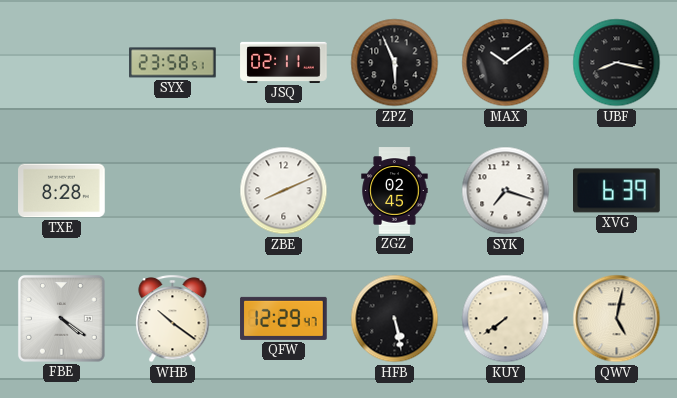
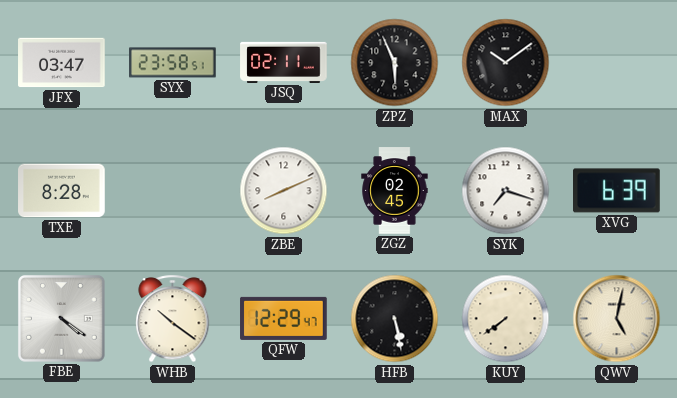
JFX: none -> 03:47
UBF: 8:17 -> none
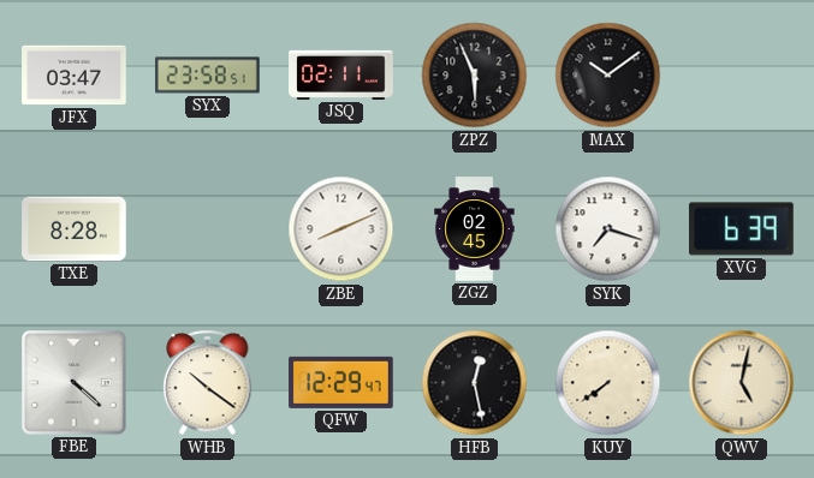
FBE: 4:21 -> 4:22
HFB: 5:28 -> 12:28
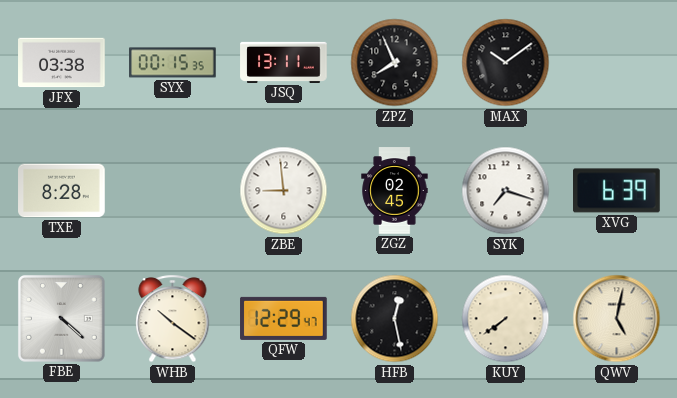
JFX: 03:47 -> 03:38
SYX: 23:58 -> 00:15
JSQ: 02:11 -> 13:11
ZPZ: 5:56 -> 7:56
ZBE: 8:11 -> 8:59
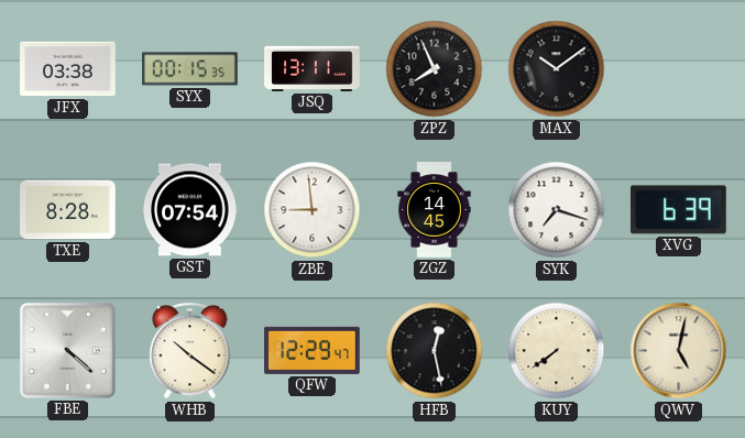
GST: none -> 07:54
ZGZ: 02:45 -> 14:45
